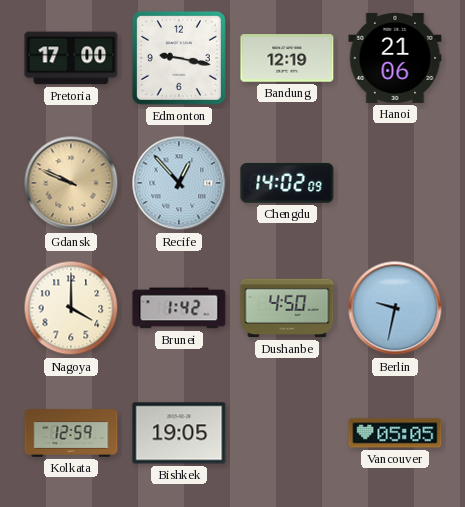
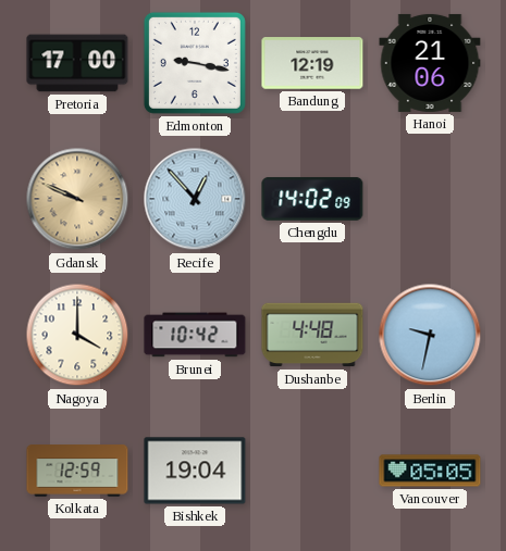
Brunei: 1:42 -> 10:42
Dushanbe: 4:50 -> 4:48
Bishkek: 19:05 -> 19:04
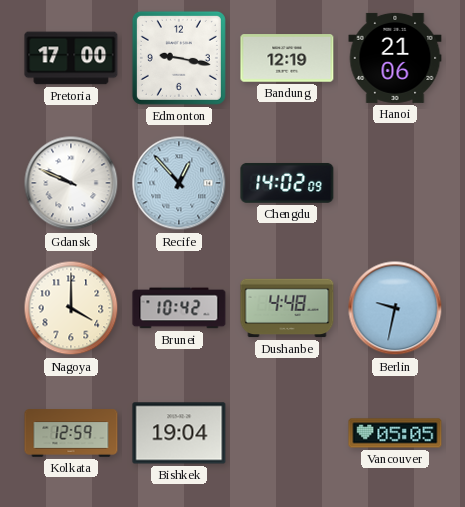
Gdansk dial: champagne -> white
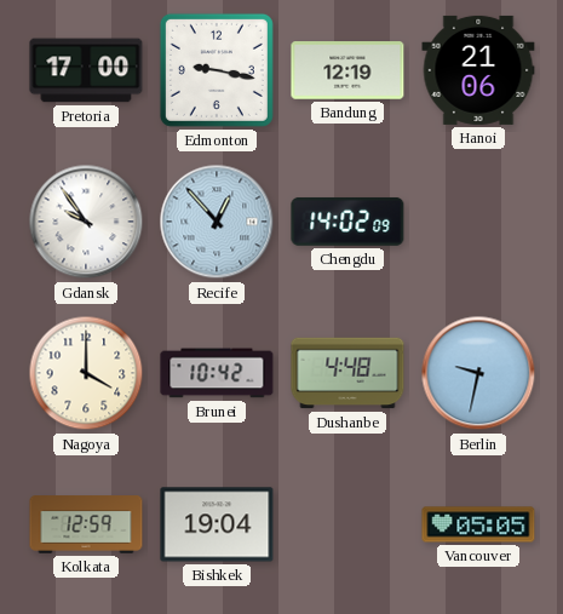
Gdansk: 9:49 -> 9:54
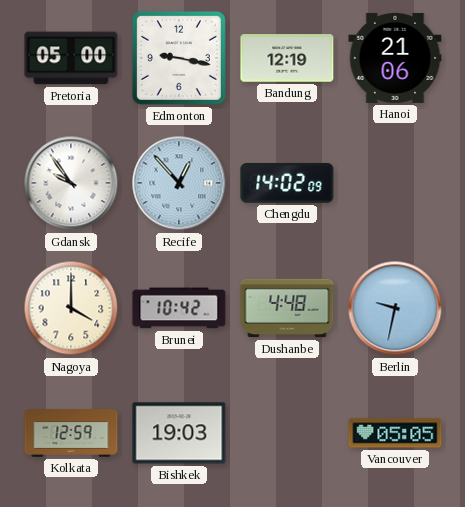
Pretoria: 17:00 -> 05:00
Bishkek: 19:04 -> 19:03
